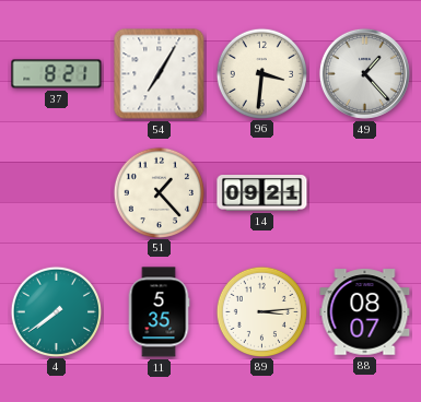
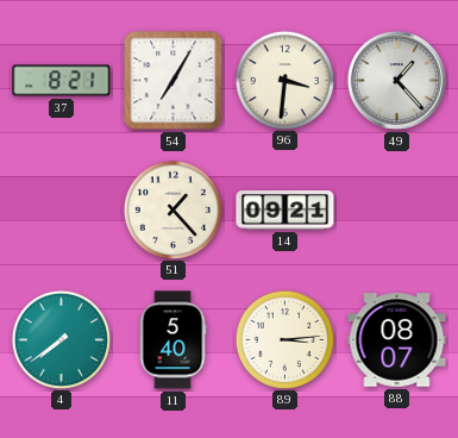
11: 5:35 -> 5:40
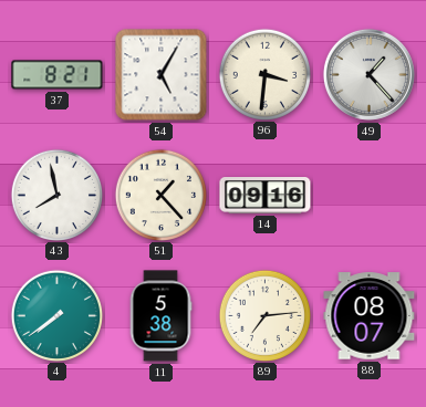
54: 7:05 -> 5:05
43: none -> 7:58
14: 09:21 -> 09:16
11: 5:40 -> 5:38
89: 3:14 -> 7:14
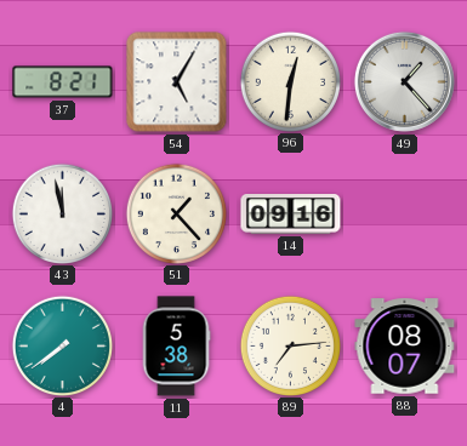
96: 3:31 -> 12:31
43: 7:58 -> 11:58
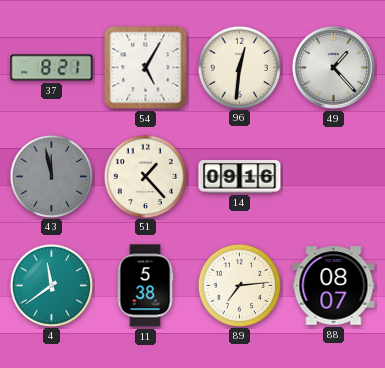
43 dial: white -> grey
4: 7:39 -> 11:39
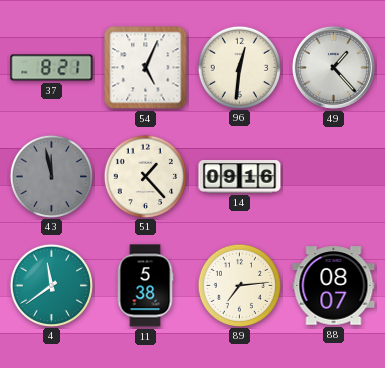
54: 5:05 -> 5:04
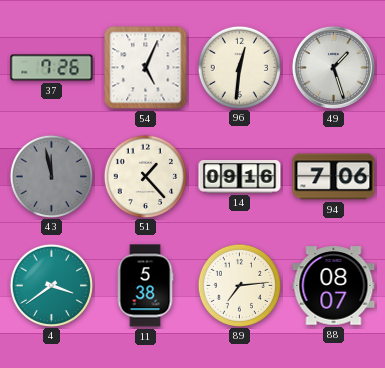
37: 8:21 -> 7:26
49: 1:23 -> 1:27
94: none -> 7:06
4: 11:39 -> 3:39
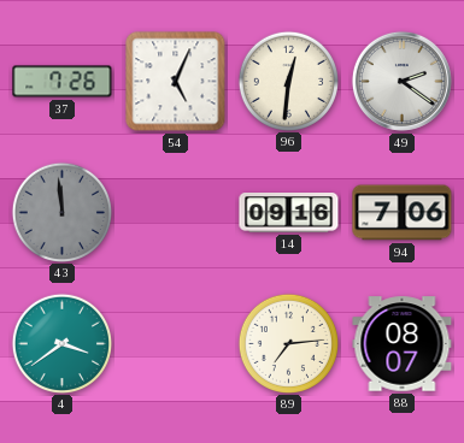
49: 1:27 -> 2:21
43: 11:58 -> 11:59
51: 1:23 -> none
11: 5:38 -> none
